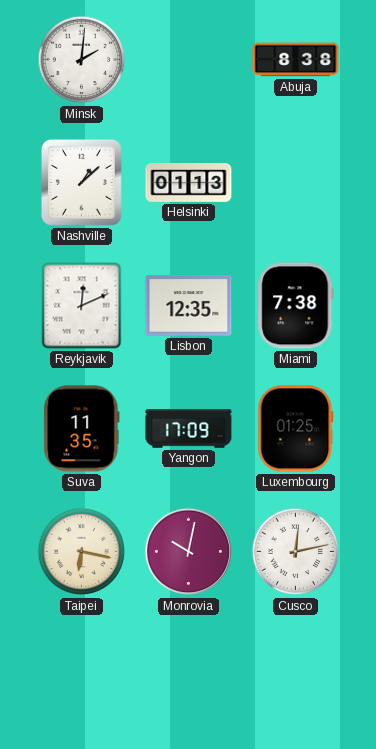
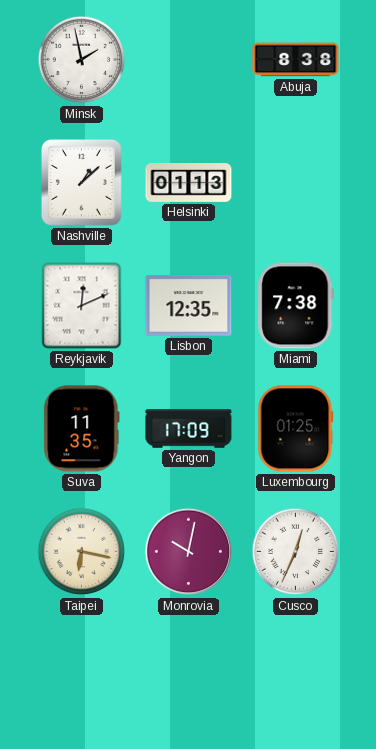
Minsk: 2:01 -> 1:58
Cusco: 12:13 -> 12:34
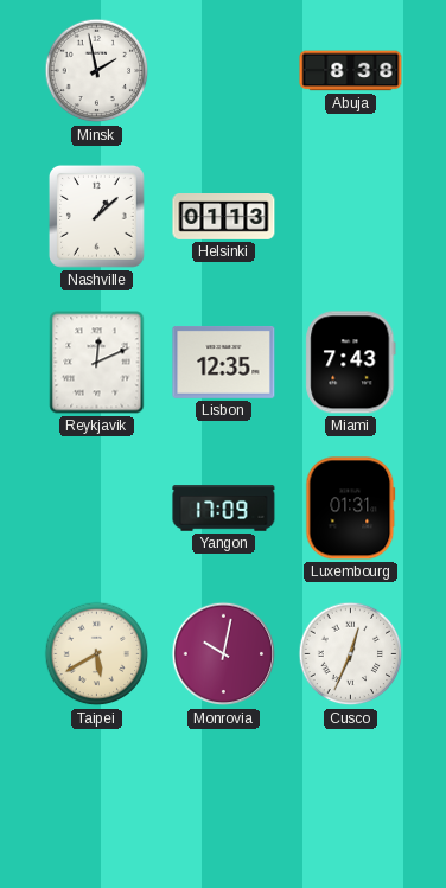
Miami: 7:38 -> 7:43
Suva: 11:35 -> none
Luxembourg: 01:25 -> 01:31
Taipei: 6:17 -> 5:40
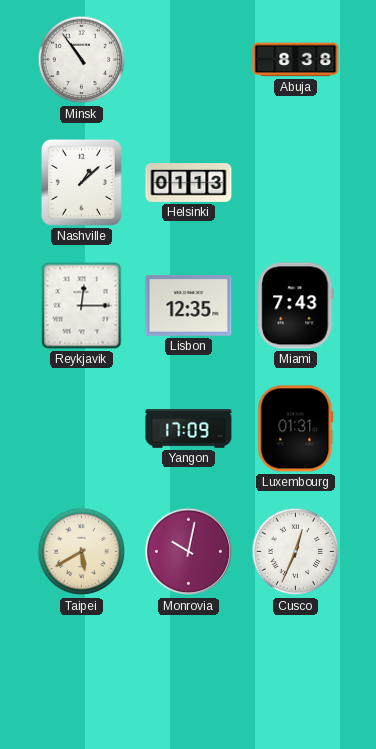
Minsk: 1:58 -> 10:54
Reykjavik: 12:11 -> 12:15
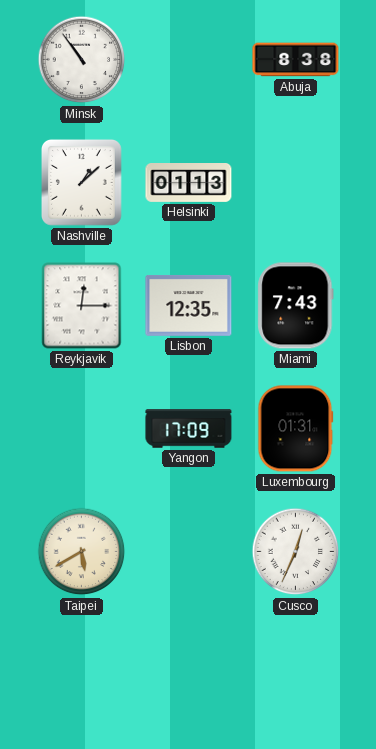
Monrovia: 10:02 -> none
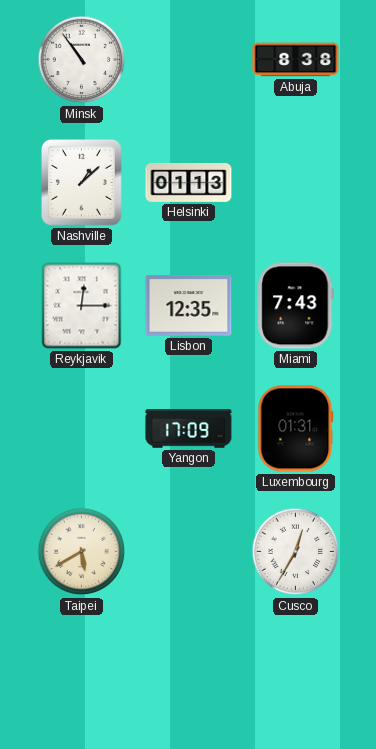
Cusco: 12:34 -> 12:35
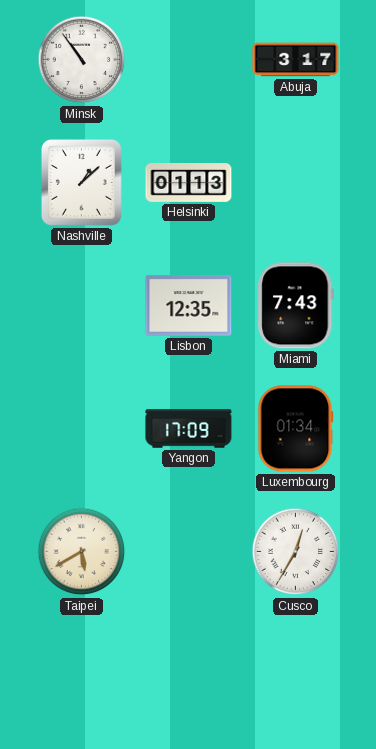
Abuja: 8:38 -> 3:17
Reykjavik: 12:15 -> none
Luxembourg: 01:31 -> 01:34
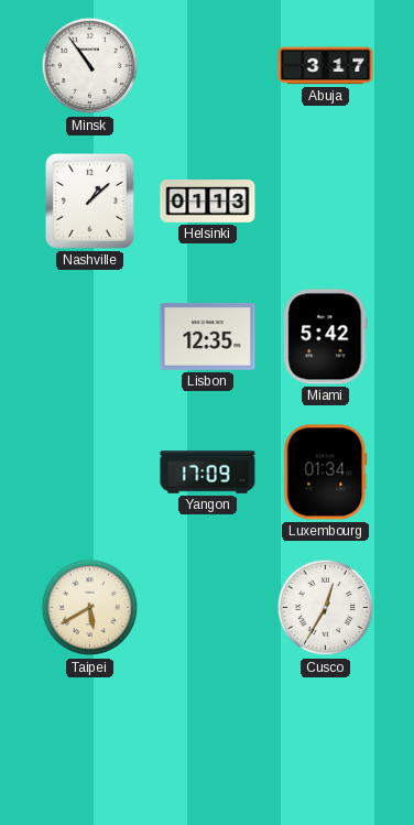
Miami: 7:43 -> 5:42
